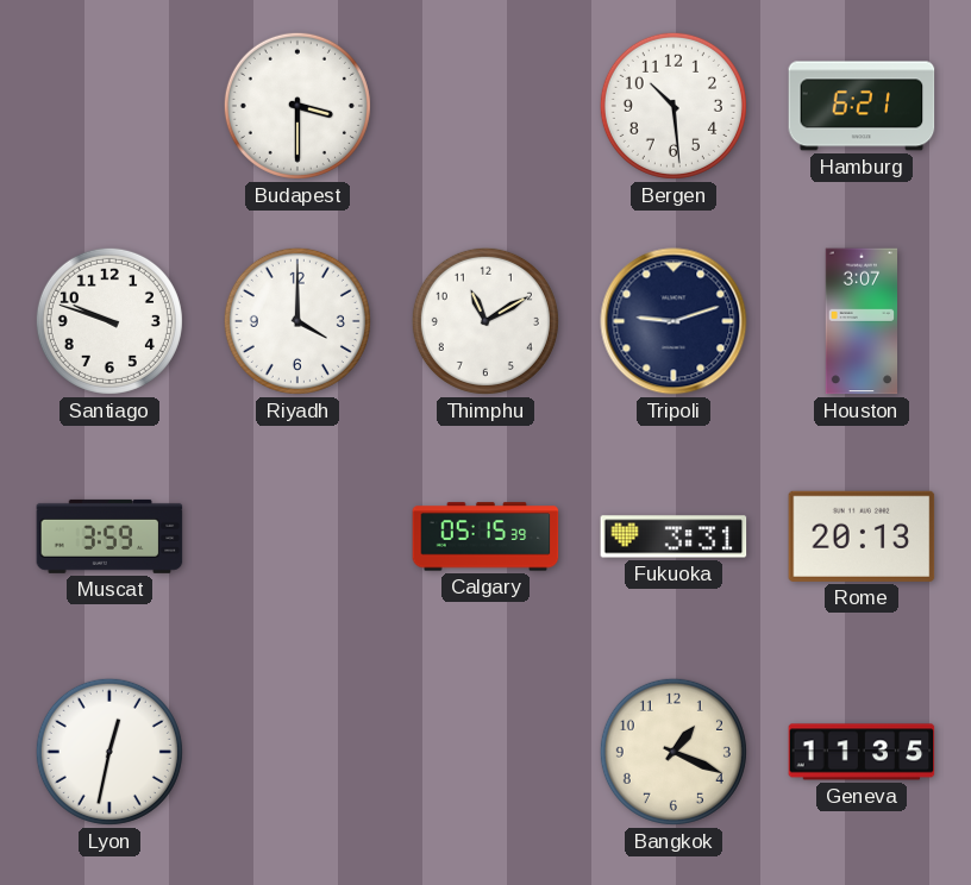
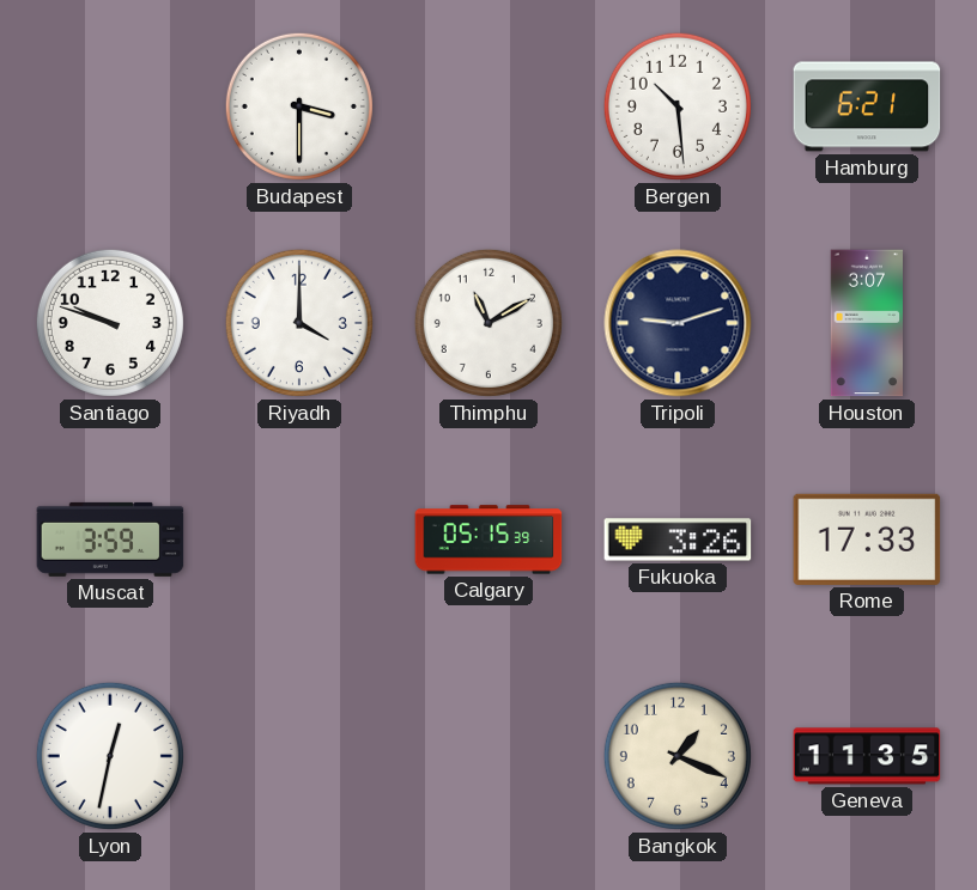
Fukuoka: 3:31 -> 3:26
Rome: 20:13 -> 17:33
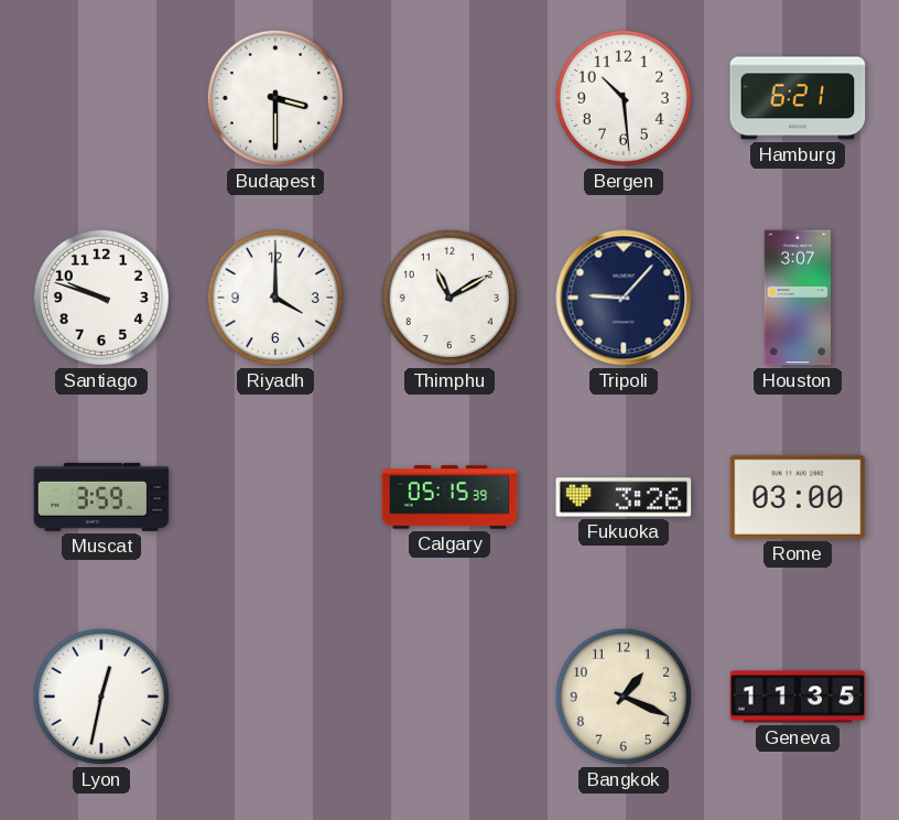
Tripoli: 9:12 -> 9:07
Rome: 17:33 -> 03:00
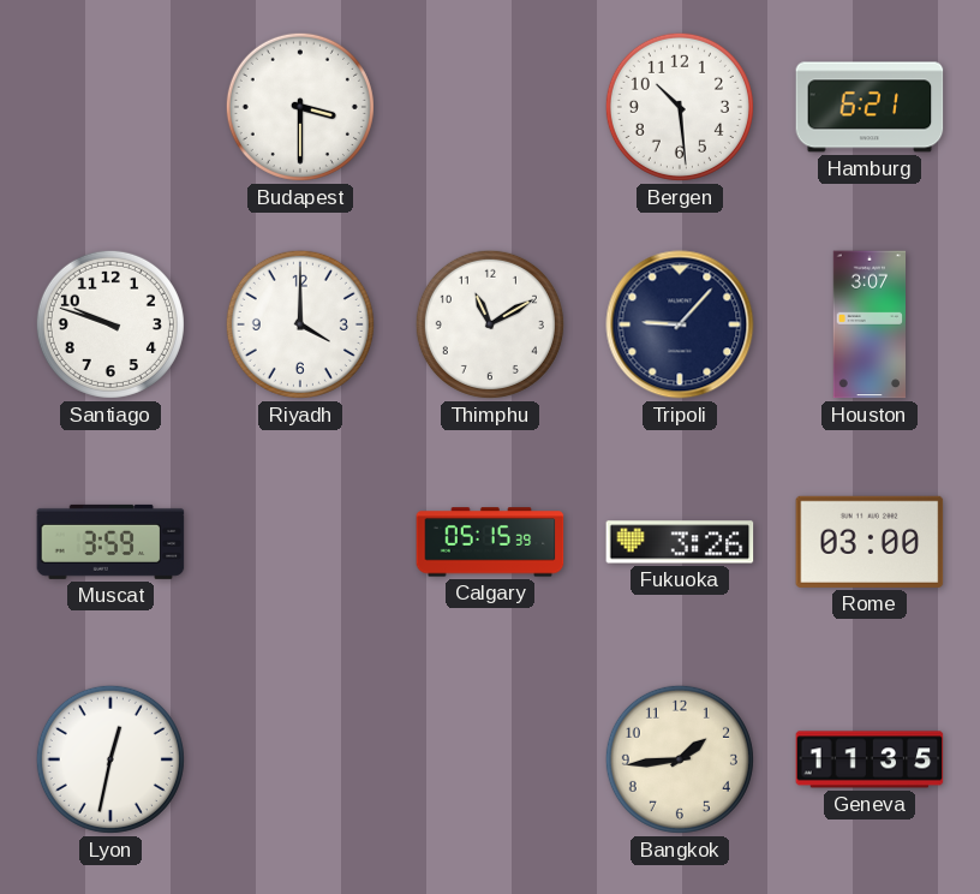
Bangkok: 1:19 -> 1:44
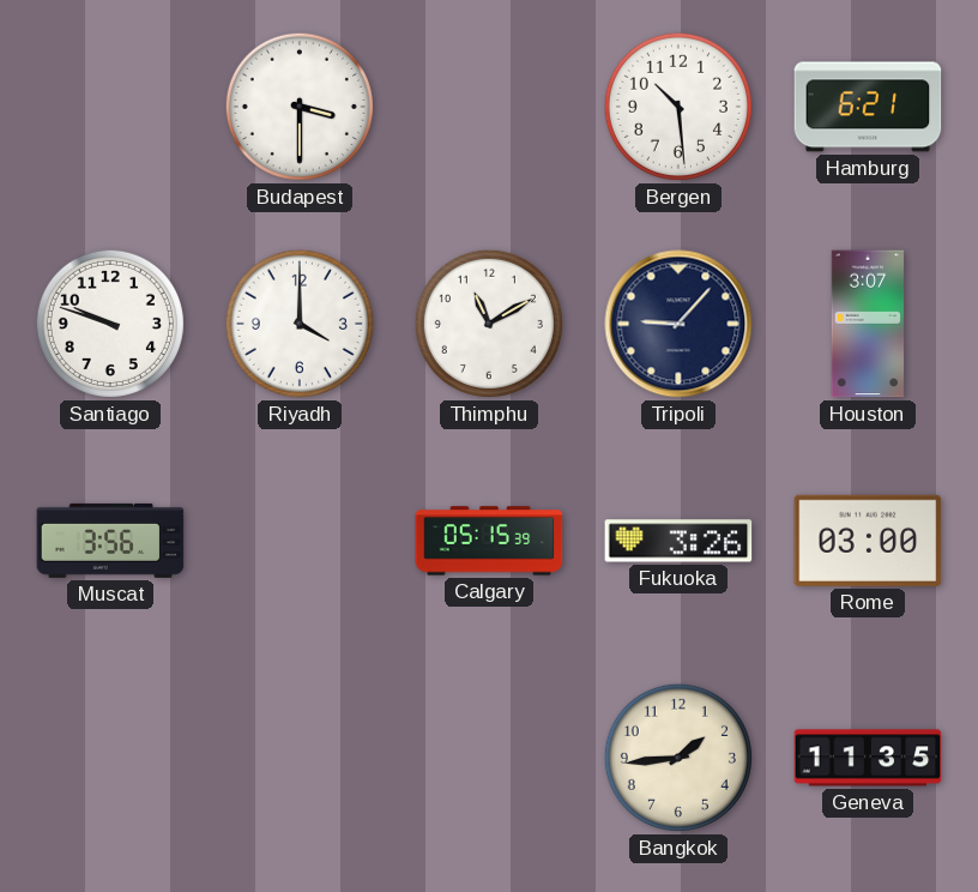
Muscat: 3:59 -> 3:56
Lyon: 12:32 -> none
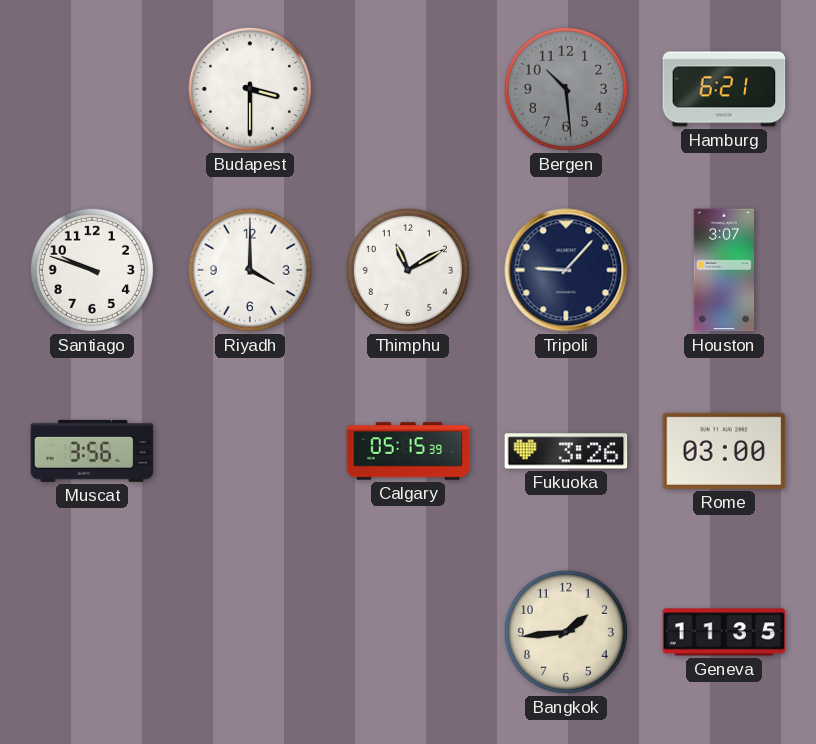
Bergen dial: white -> grey
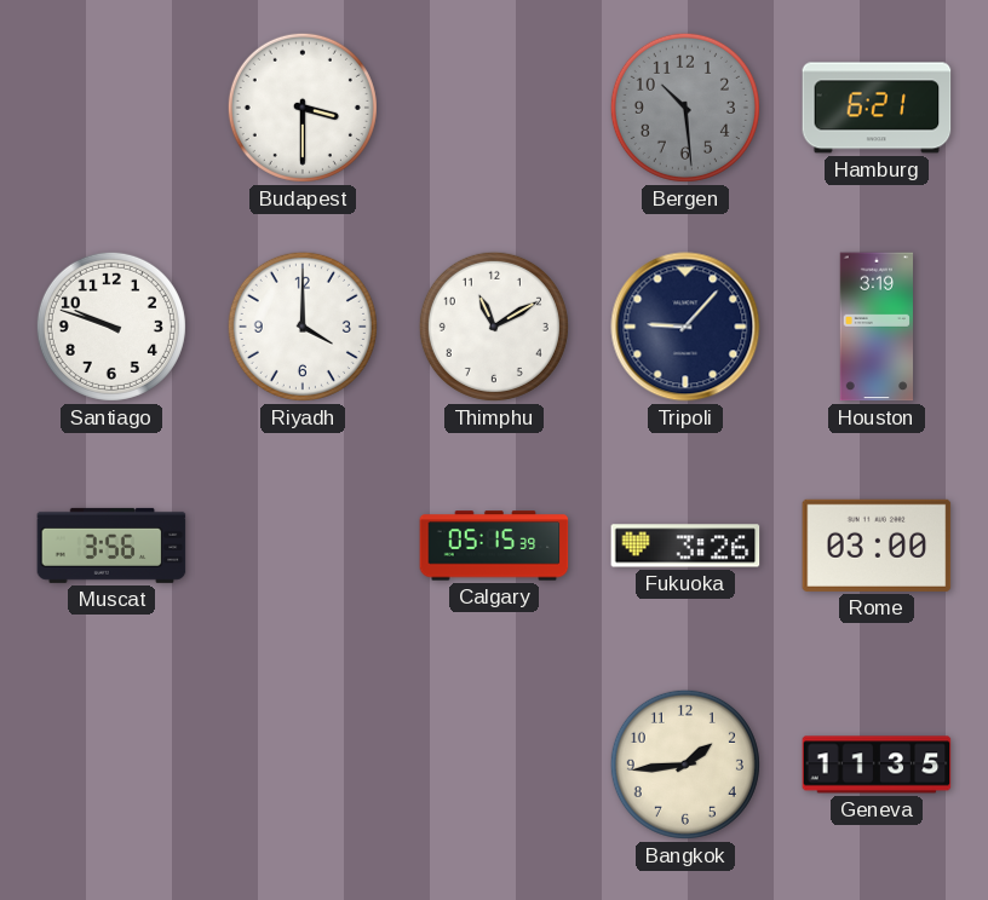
Houston: 3:07 -> 3:19
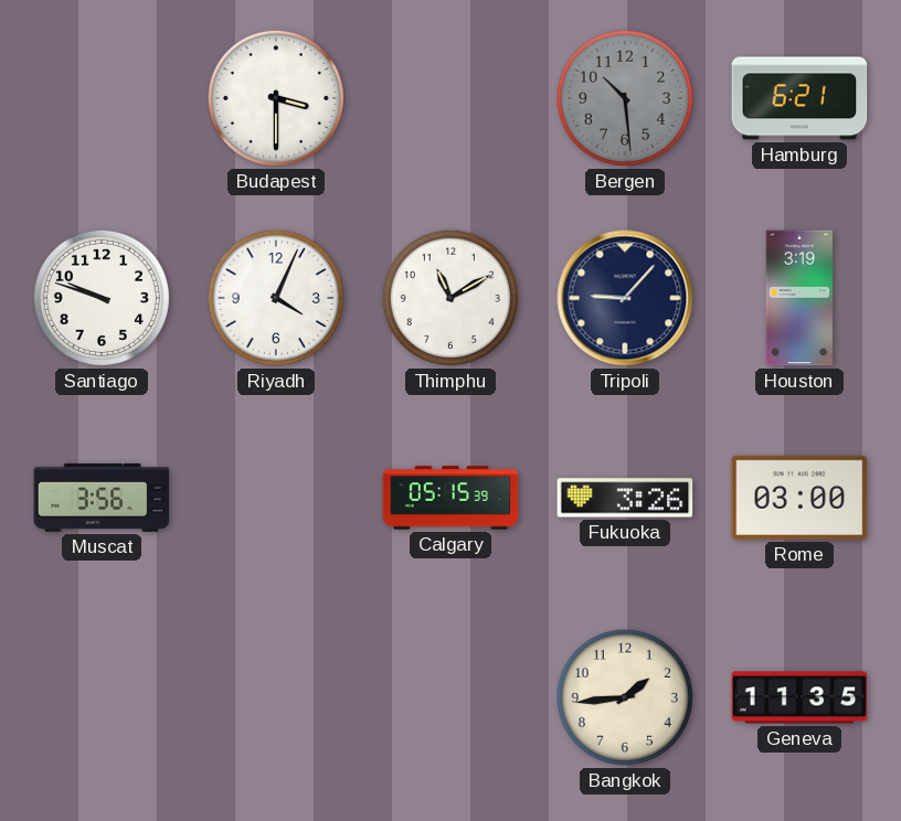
Riyadh: 4:00 -> 4:04
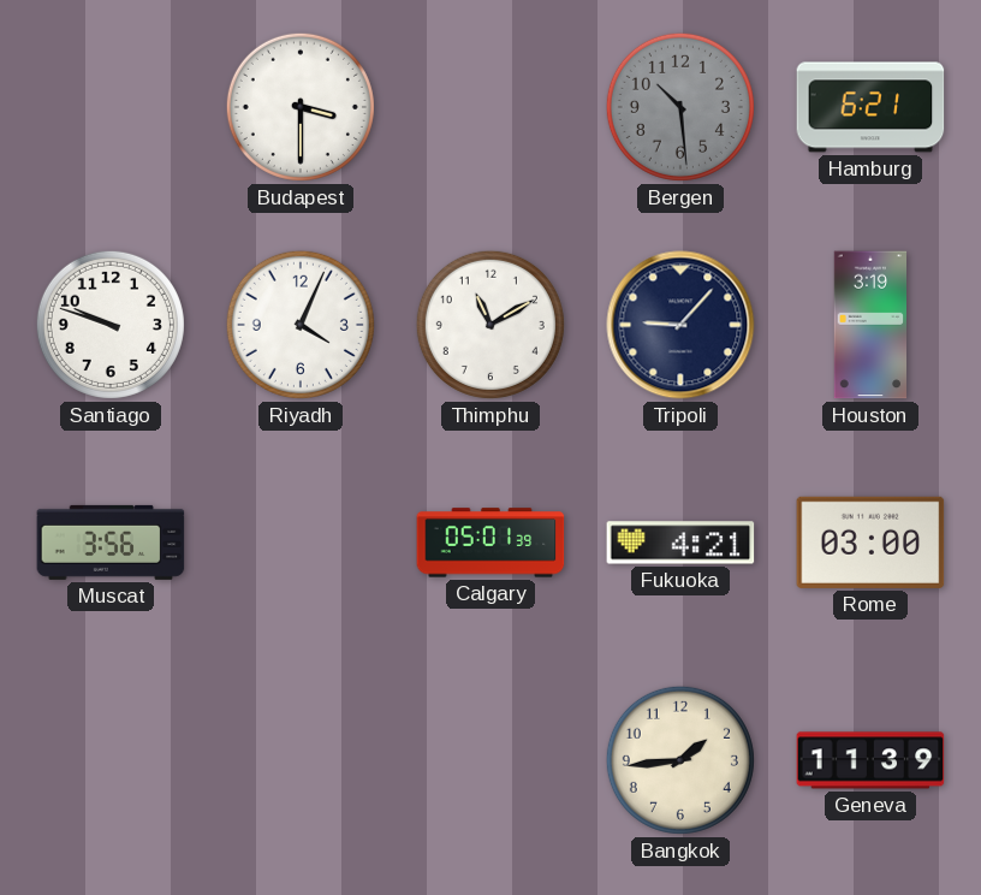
Calgary: 05:15 -> 05:01
Fukuoka: 3:26 -> 4:21
Geneva: 11:35 -> 11:39
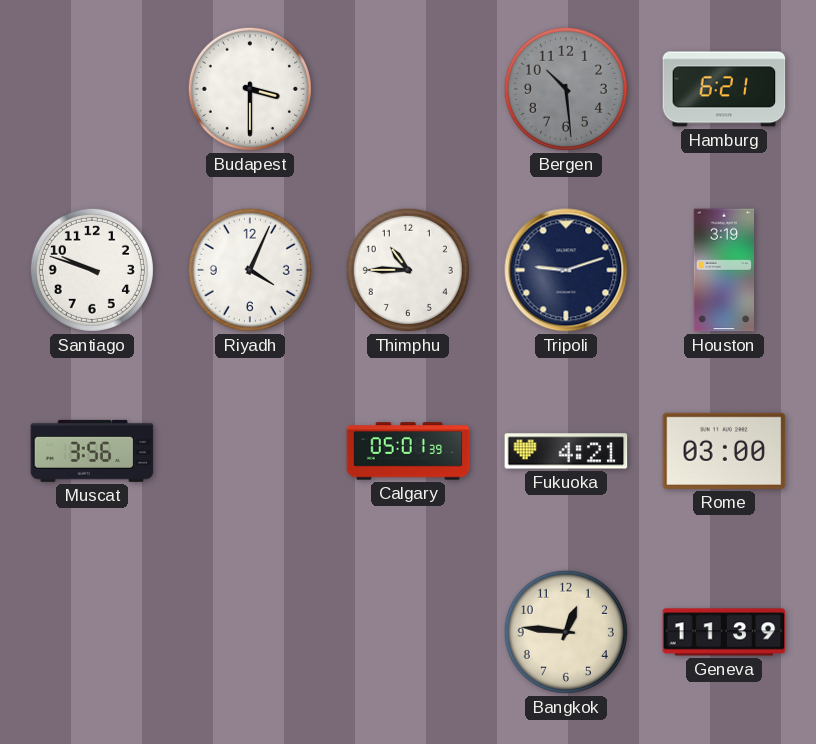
Thimphu: 11:10 -> 10:45
Tripoli: 9:07 -> 9:12
Bangkok: 1:44 -> 12:46
